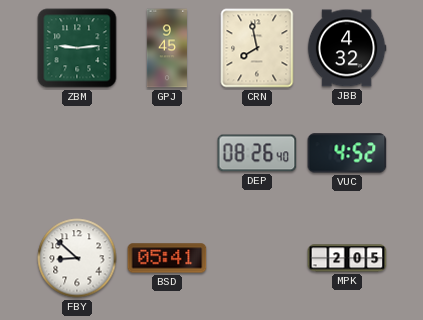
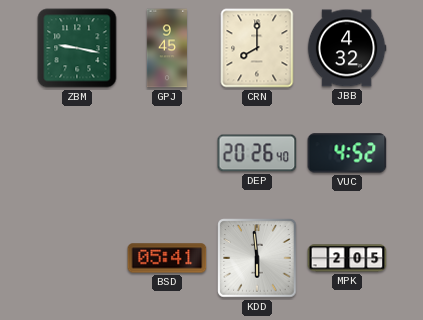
ZBM: 9:14 -> 9:17
CRN: 7:58 -> 8:00
DEP: 08:26 -> 20:26
FBY: 8:52 -> none
KDD: none -> 5:59
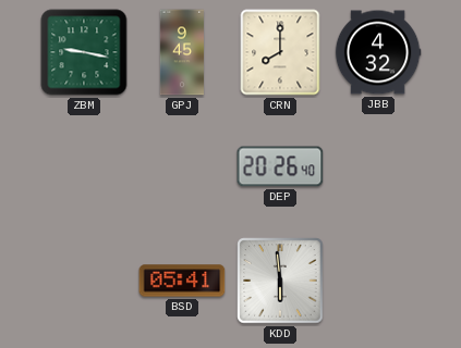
VUC: 4:52 -> none
MPK: 2:05 -> none
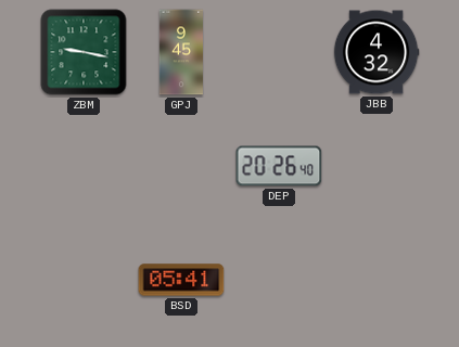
CRN: 8:00 -> none
KDD: 5:59 -> none
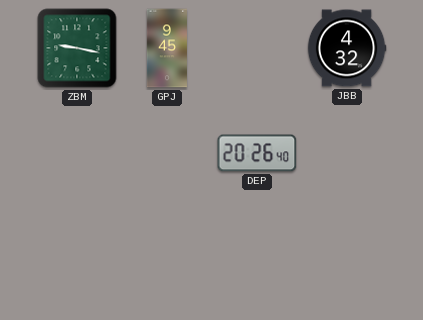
BSD: 05:41 -> none
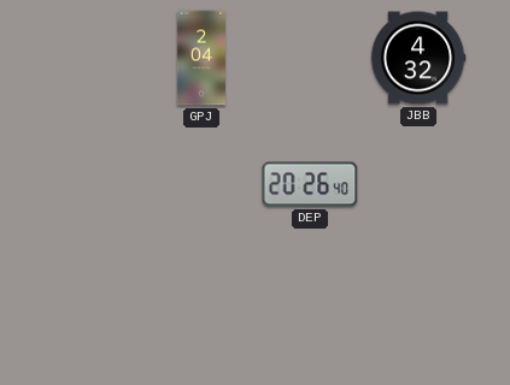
ZBM: 9:17 -> none
GPJ: 9:45 -> 2:04
